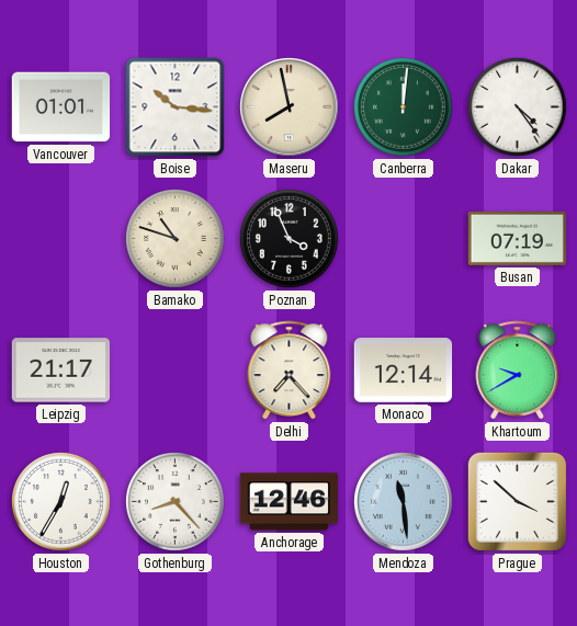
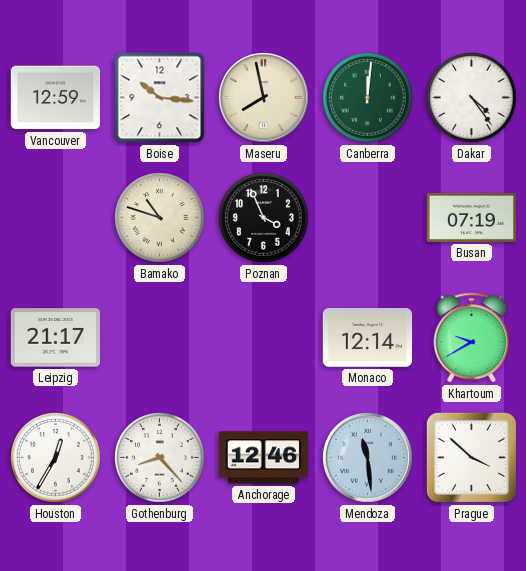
Vancouver: 01:01 -> 12:59
Delhi: 7:23 -> none
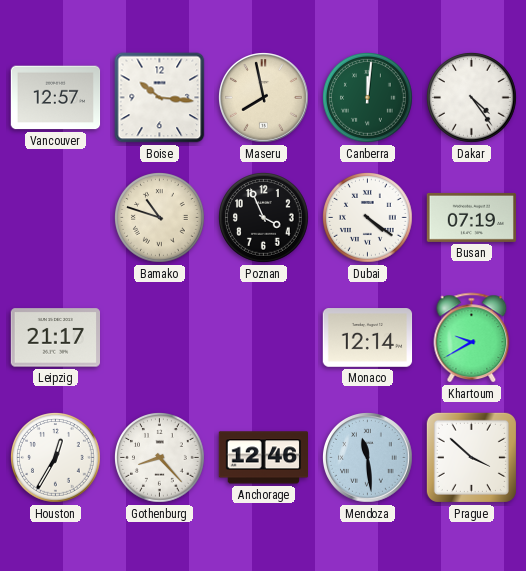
Vancouver: 12:59 -> 12:57
Dubai: none -> 4:21
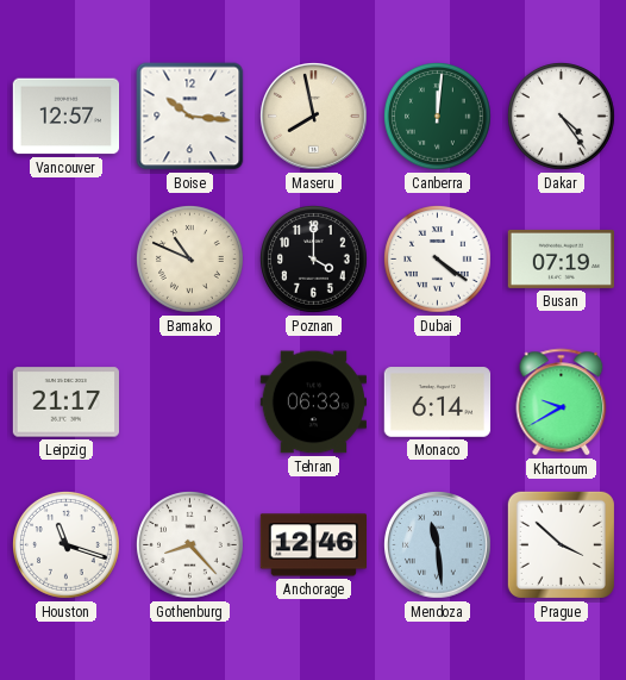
Bamako: 10:48 -> 10:49
Poznan: 3:56 -> 4:00
Tehran: none -> 06:33
Monaco: 12:14 -> 6:14
Houston: 12:35 -> 11:18
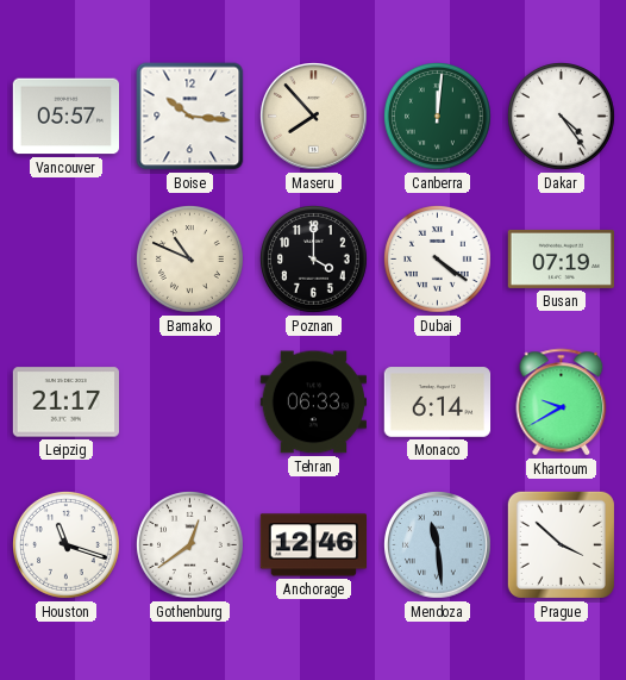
Vancouver: 12:57 -> 05:57
Maseru: 7:58 -> 7:53
Gothenburg: 8:23 -> 12:39
